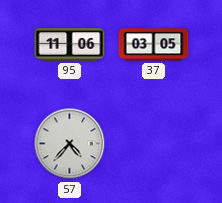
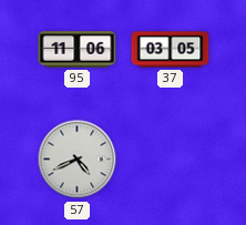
57: 4:37 -> 4:41
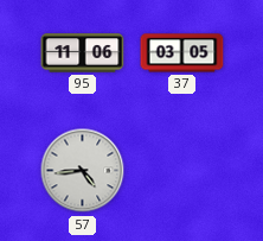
57: 4:41 -> 4:44
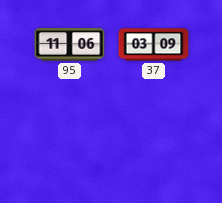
37: 03:05 -> 03:09
57: 4:44 -> none
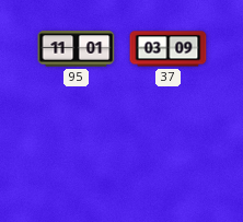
95: 11:06 -> 11:01
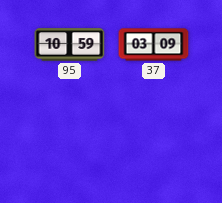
95: 11:01 -> 10:59
